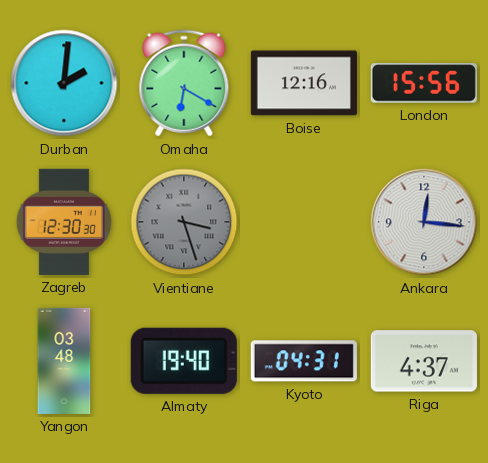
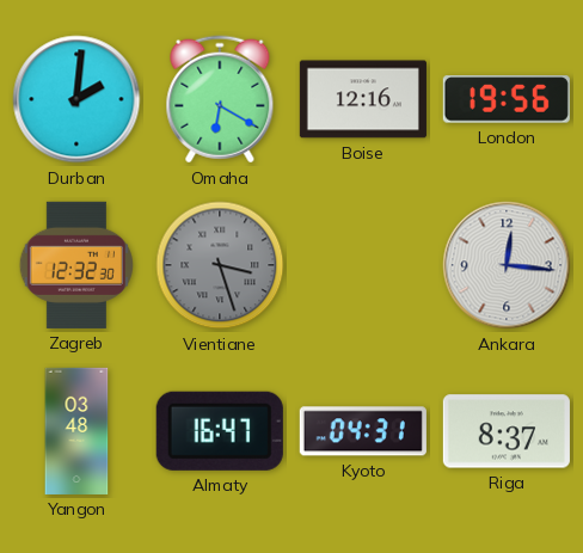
London: 15:56 -> 19:56
Zagreb: 12:30 -> 12:32
Almaty: 19:40 -> 16:47
Riga: 4:37 -> 8:37
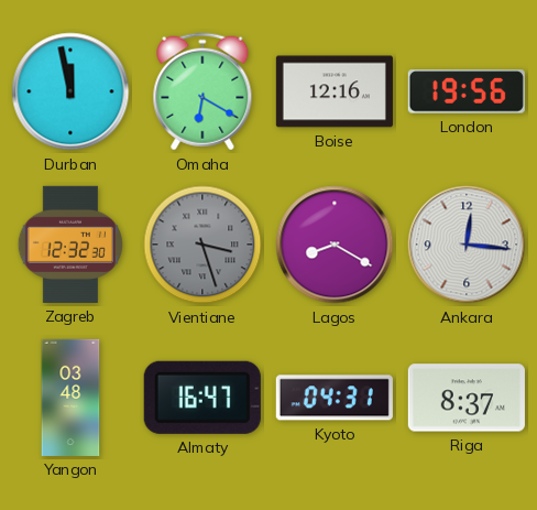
Durban: 2:01 -> 11:58
Lagos: none -> 8:20
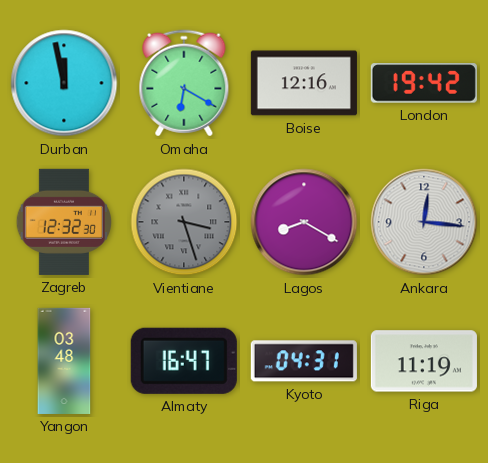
London: 19:56 -> 19:42
Riga: 8:37 -> 11:19
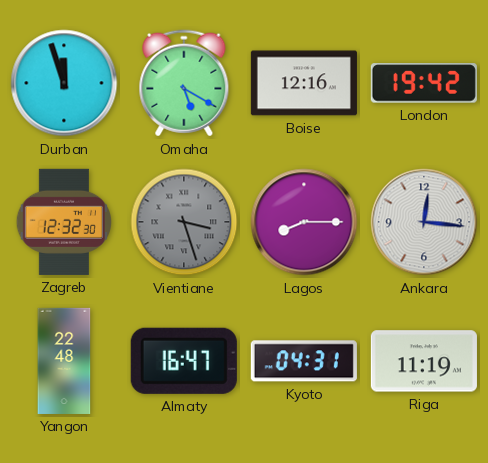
Durban: 11:58 -> 11:57
Omaha: 6:20 -> 5:20
Lagos: 8:20 -> 8:15
Yangon: 03:48 -> 22:48
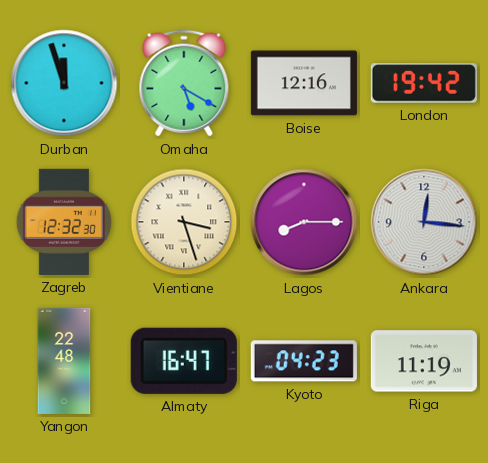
Vientiane dial: grey -> cream
Kyoto: 04:31 -> 04:23
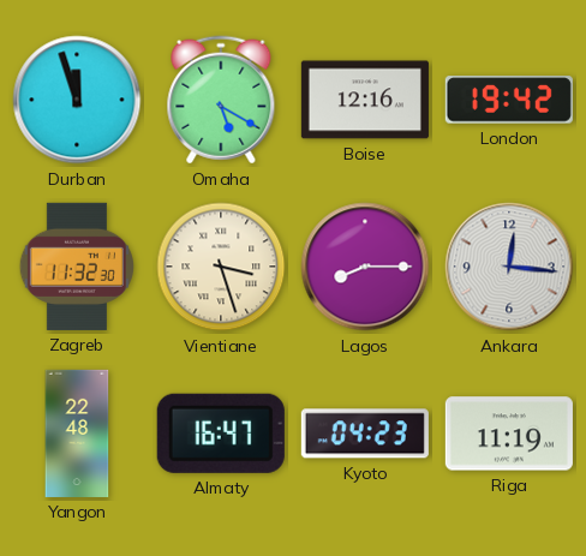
Zagreb: 12:32 -> 11:32
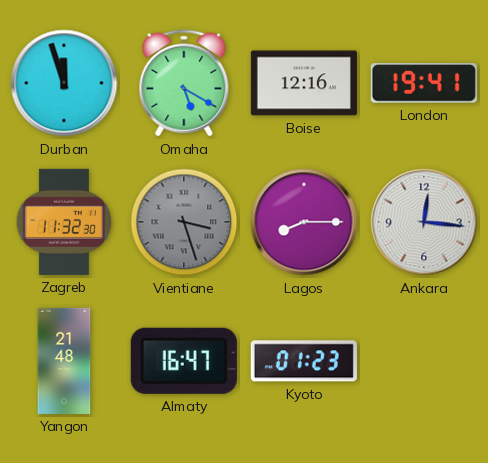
London: 19:42 -> 19:41
Vientiane dial: cream -> grey
Yangon: 22:48 -> 21:48
Kyoto: 04:23 -> 01:23
Riga: 11:19 -> none
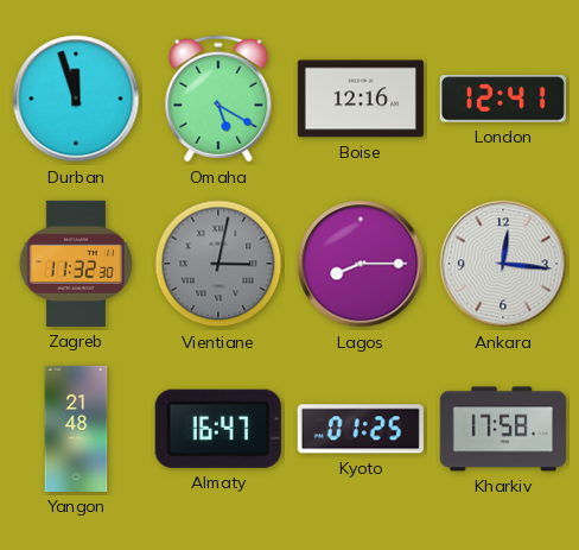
London: 19:41 -> 12:41
Vientiane: 3:27 -> 3:02
Kyoto: 01:23 -> 01:25
Kharkiv: none -> 17:58
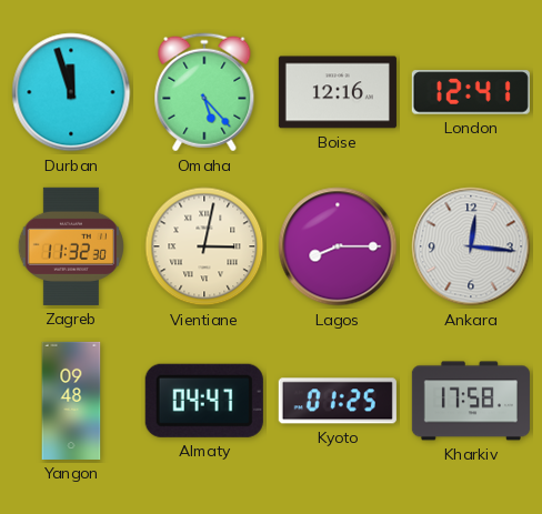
Omaha: 5:20 -> 5:23
Vientiane dial: grey -> cream
Yangon: 21:48 -> 09:48
Almaty: 16:47 -> 04:47
